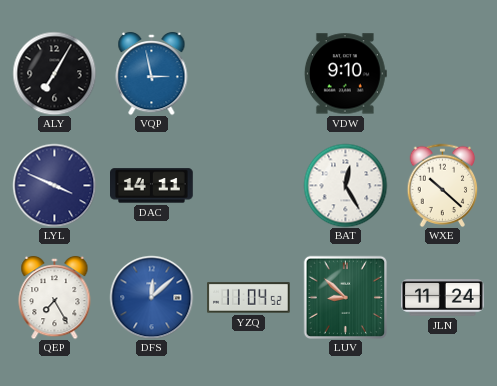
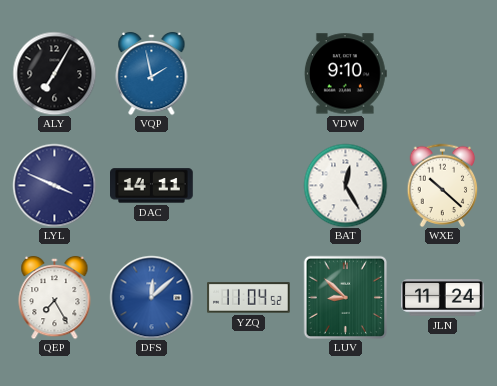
VQP: 2:58 -> 1:58
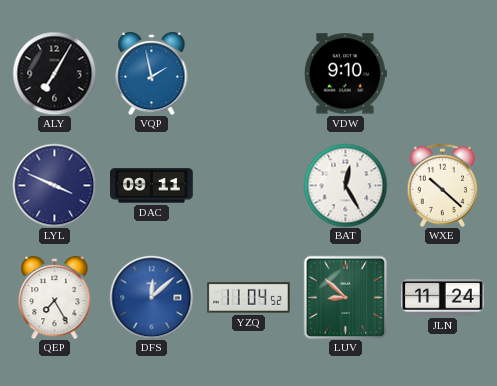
DAC: 14:11 -> 09:11
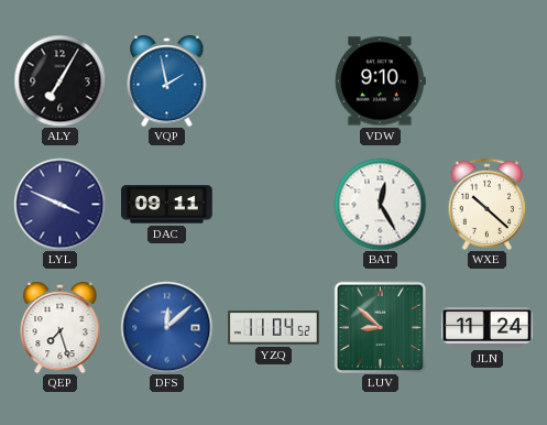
QEP: 7:25 -> 7:27
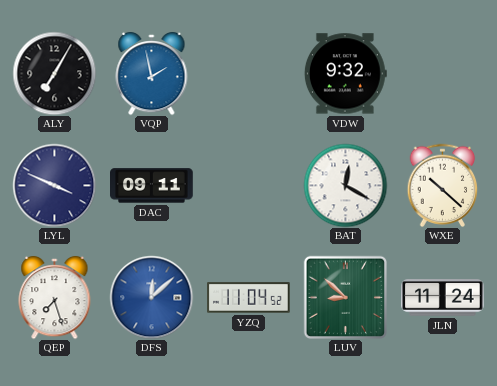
VDW: 9:10 -> 9:32
BAT: 12:25 -> 12:20
